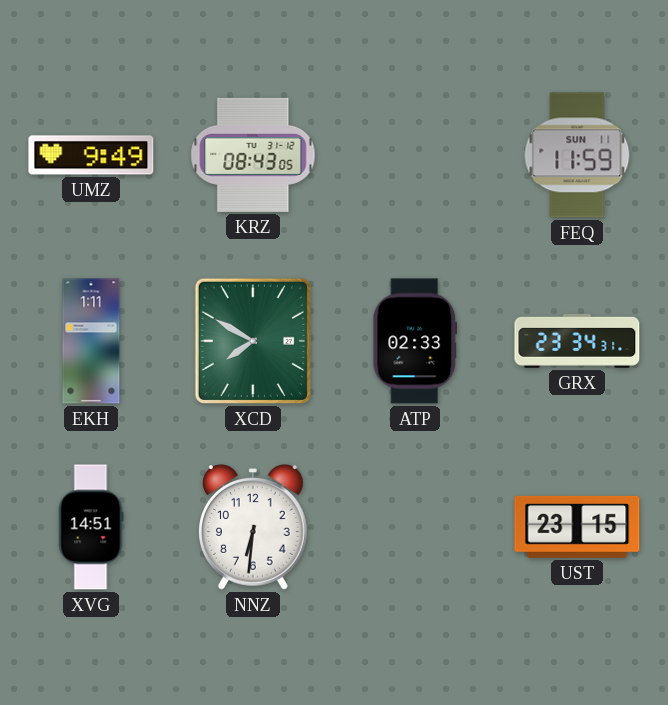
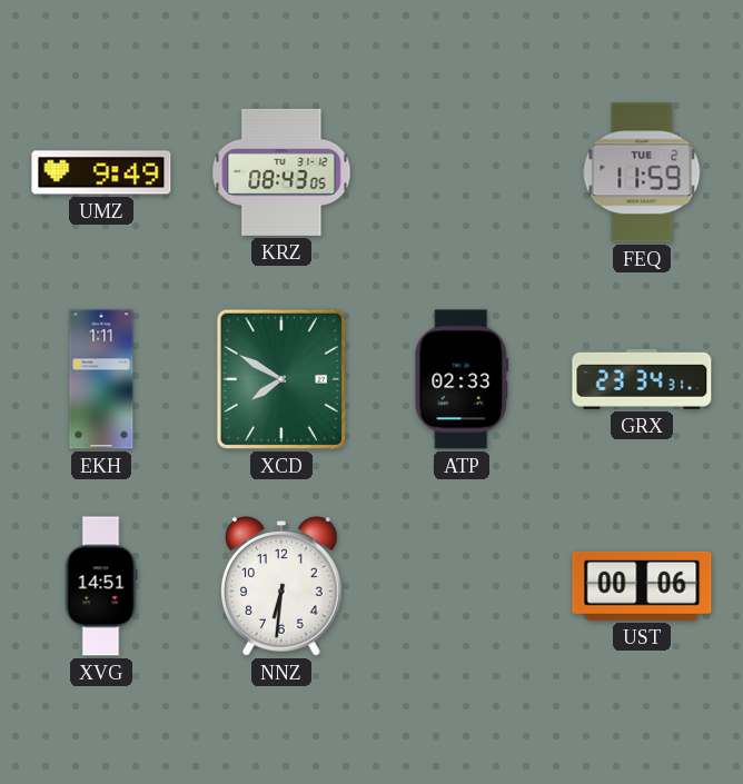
FEQ date: SUN 11 -> TUE 2
UST: 23:15 -> 00:06
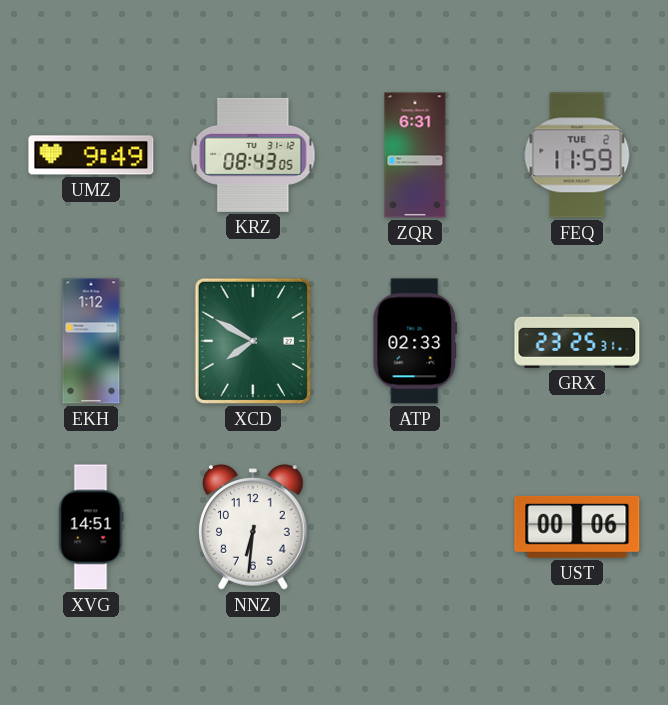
ZQR: none -> 6:31
EKH: 1:11 -> 1:12
GRX: 23:34 -> 23:25
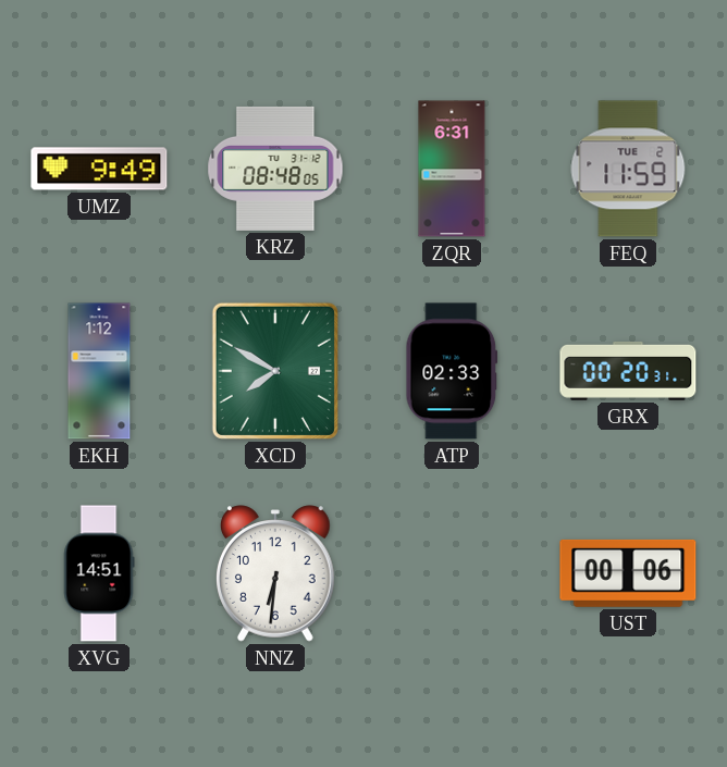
KRZ: 08:43 -> 08:48
GRX: 23:25 -> 00:20
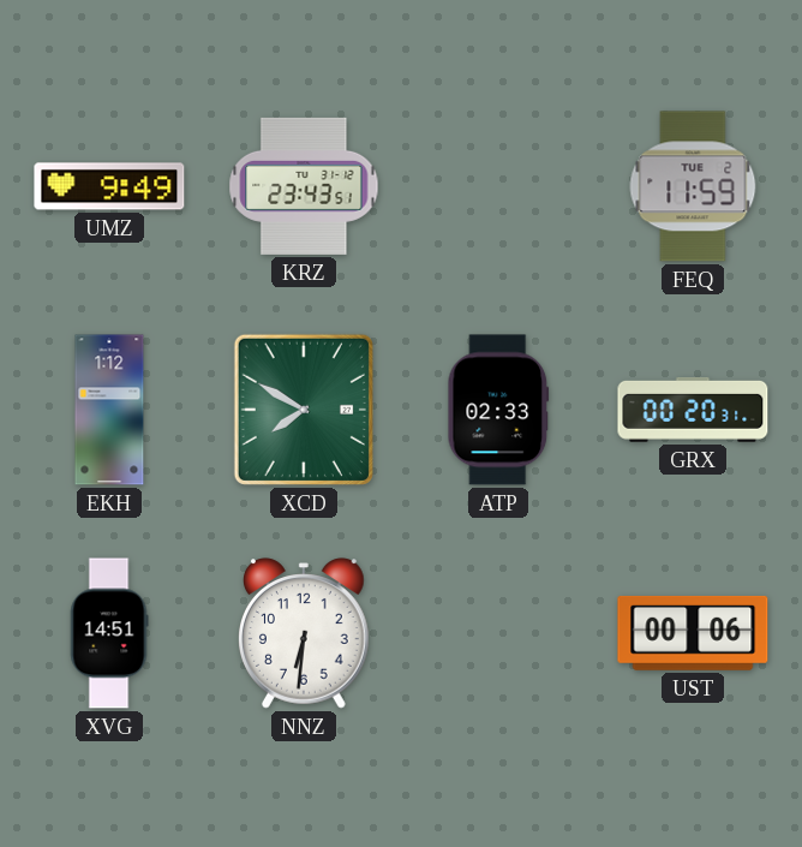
KRZ: 08:48 -> 23:43
ZQR: 6:31 -> none
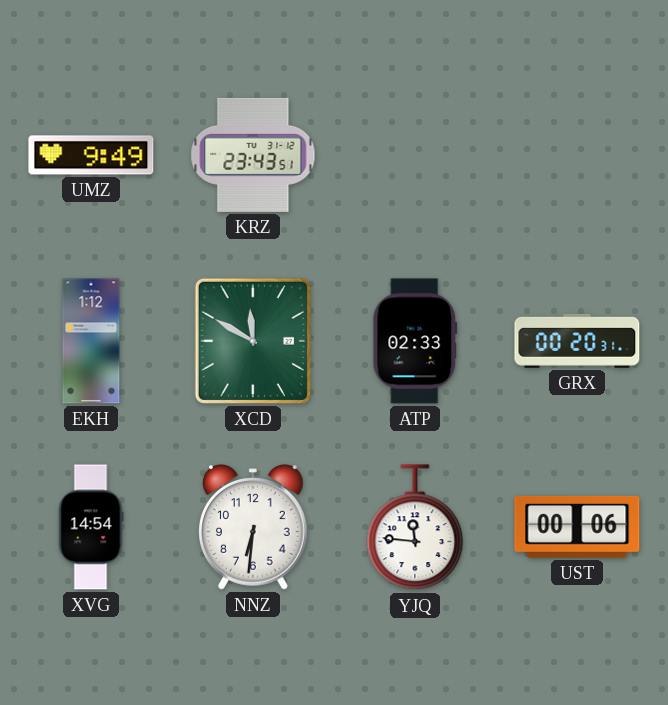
FEQ: 11:59 -> none
XCD: 7:50 -> 11:50
XVG: 14:51 -> 14:54
YJQ: none -> 11:46
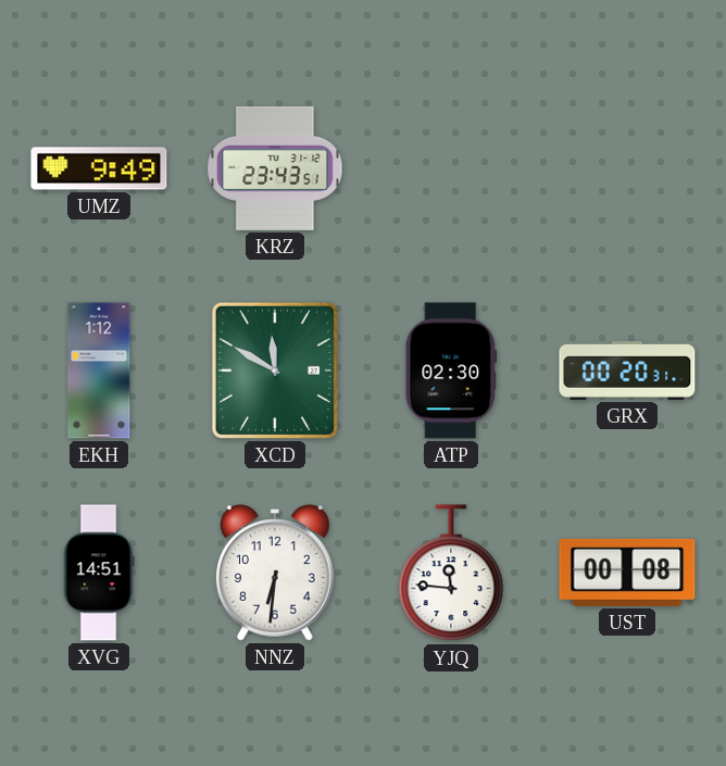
ATP: 02:33 -> 02:30
XVG: 14:54 -> 14:51
UST: 00:06 -> 00:08
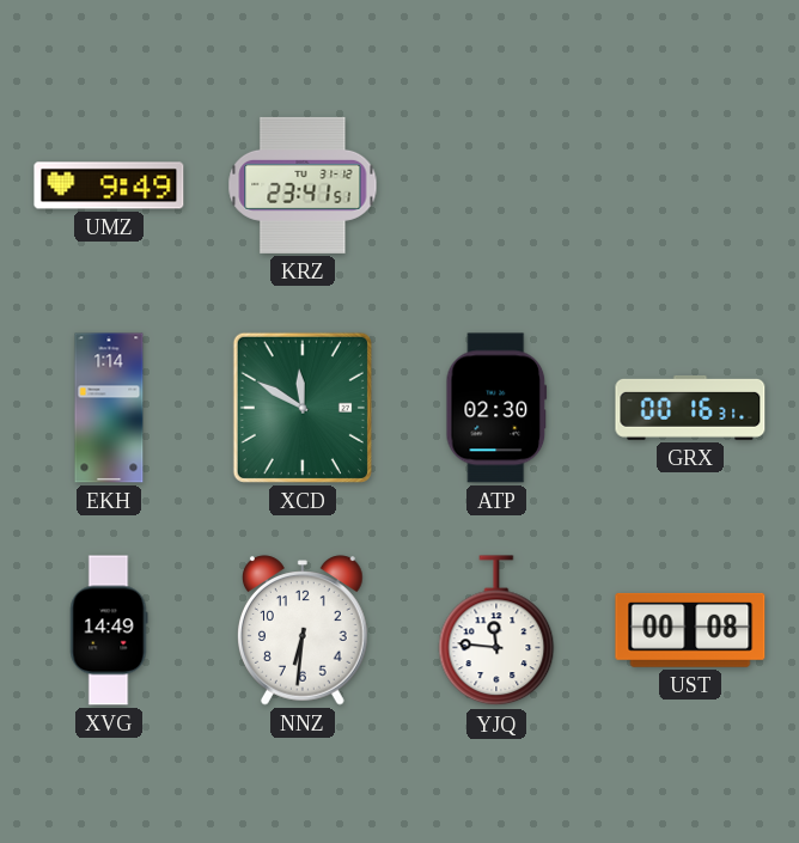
KRZ: 23:43 -> 23:41
EKH: 1:12 -> 1:14
GRX: 00:20 -> 00:16
XVG: 14:51 -> 14:49
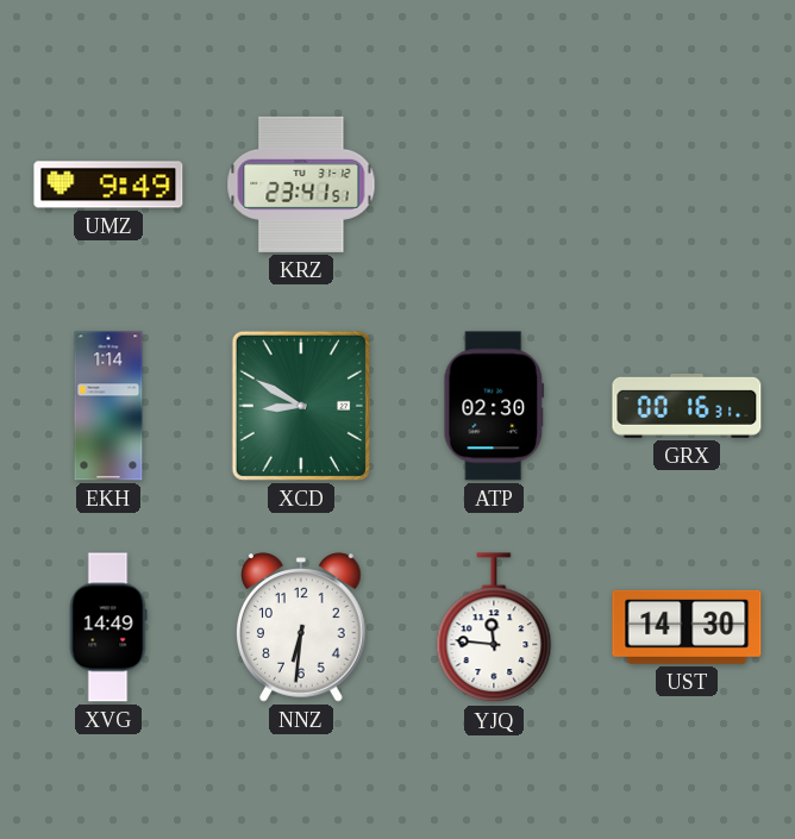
XCD: 11:50 -> 8:50
UST: 00:08 -> 14:30
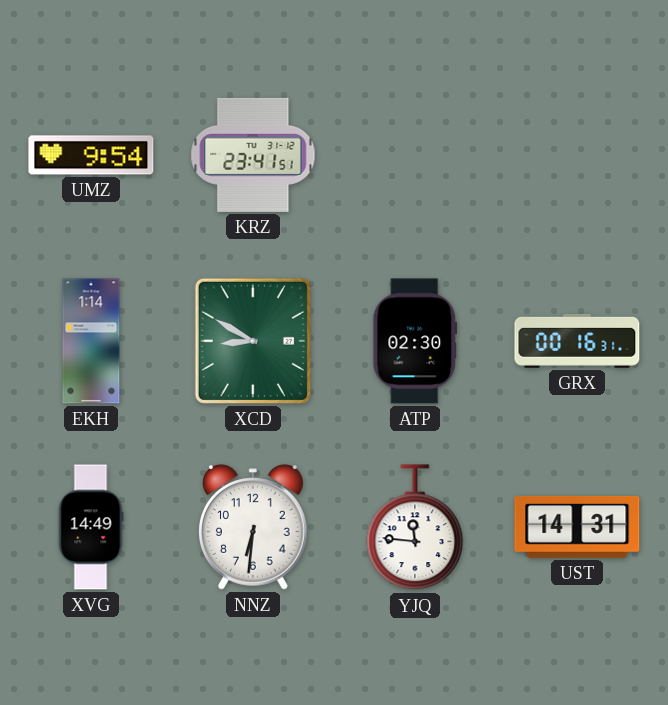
UMZ: 9:49 -> 9:54
UST: 14:30 -> 14:31
